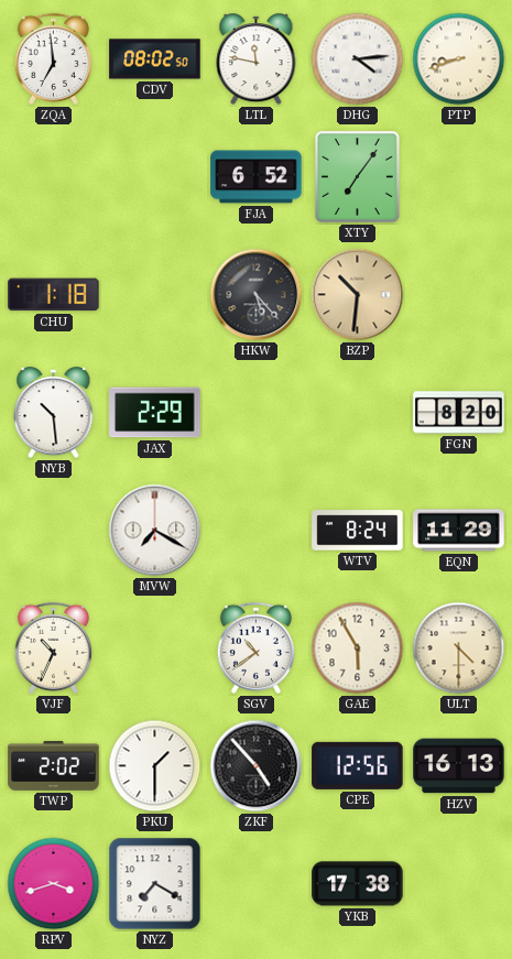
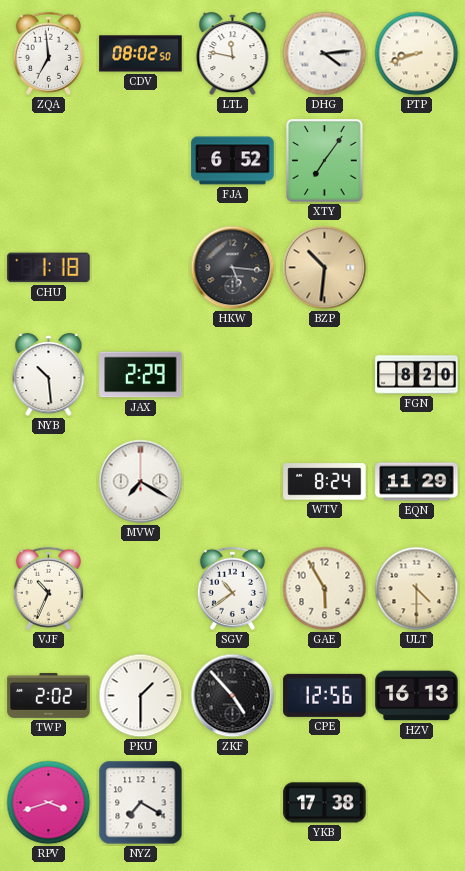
HKW: 5:23 -> 5:16
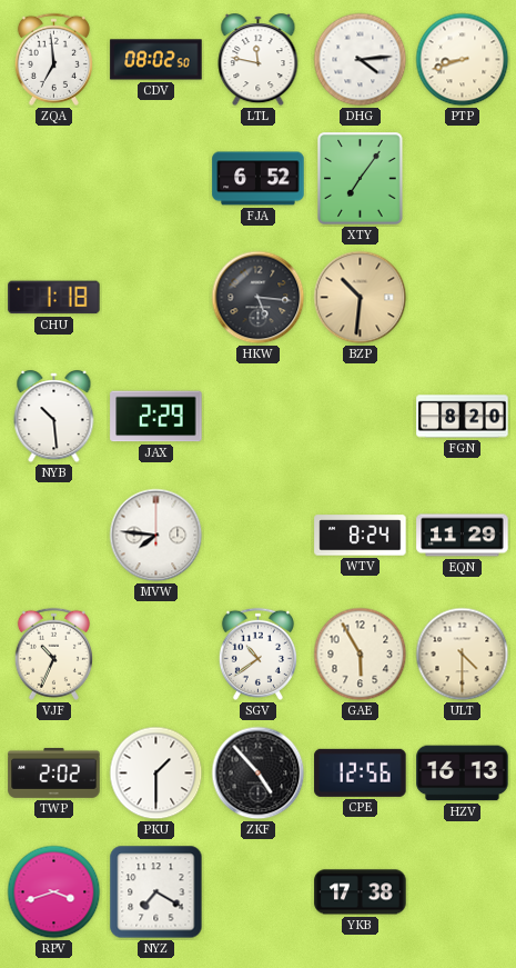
MVW: 7:20 -> 7:46
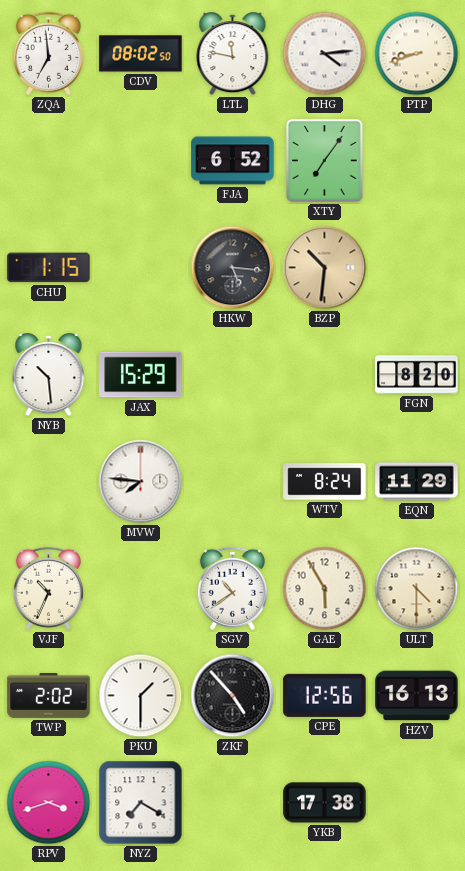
CHU: 1:18 -> 1:15
JAX: 2:29 -> 15:29
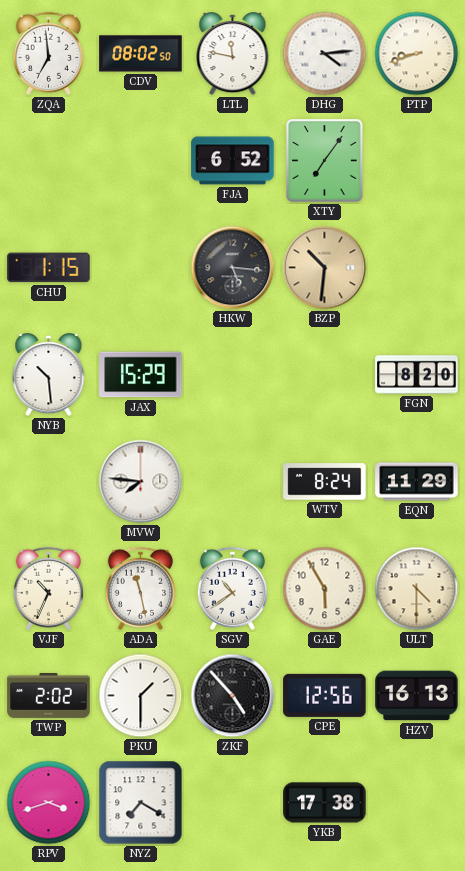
ADA: none -> 11:28
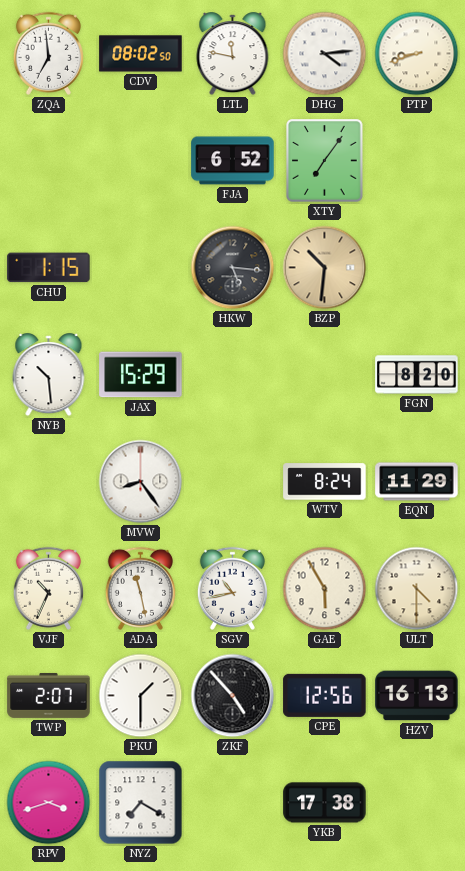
MVW: 7:46 -> 8:24
SGV: 10:39 -> 10:43
TWP: 2:02 -> 2:07
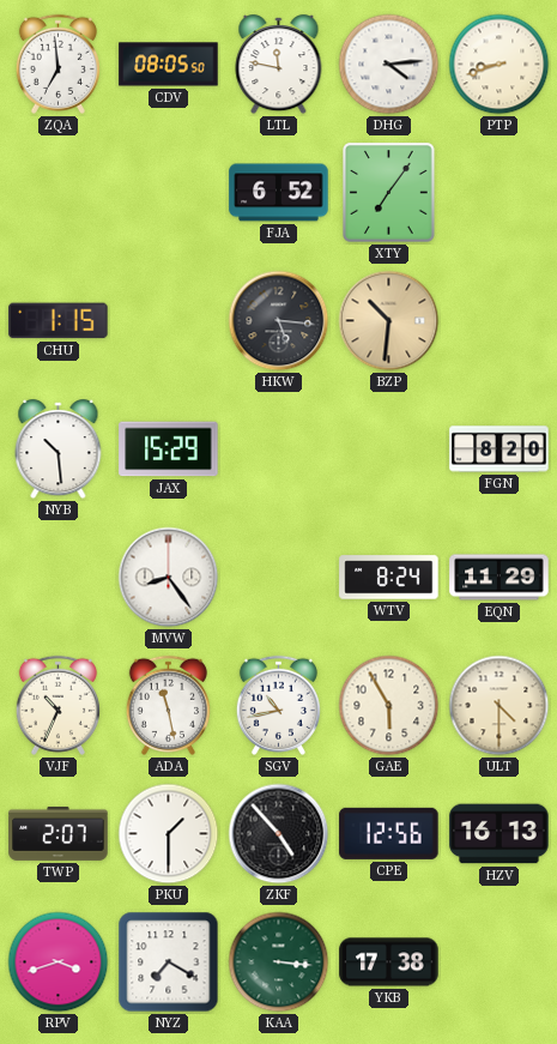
CDV: 08:02 -> 08:05
KAA: none -> 3:16
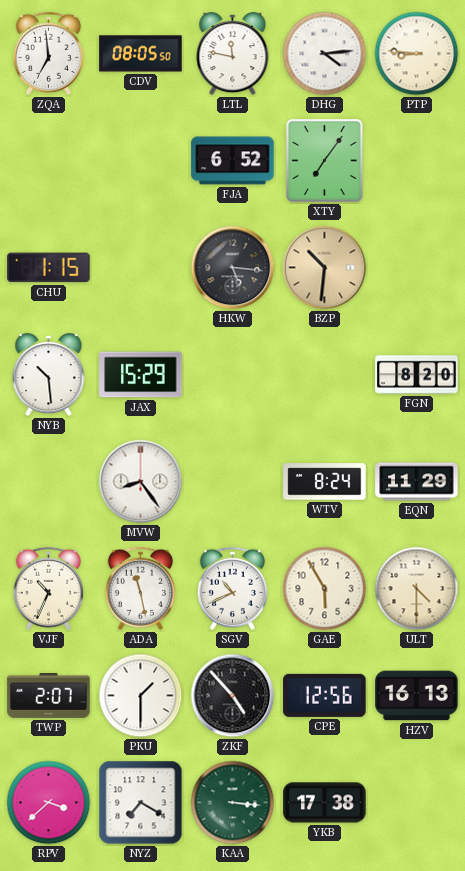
PTP: 8:42 -> 8:46
SGV: 10:43 -> 10:41
RPV: 3:42 -> 3:38
